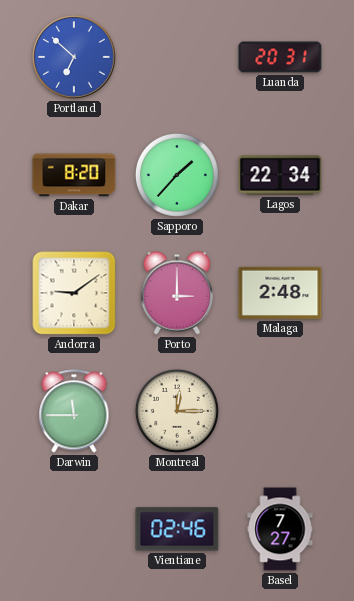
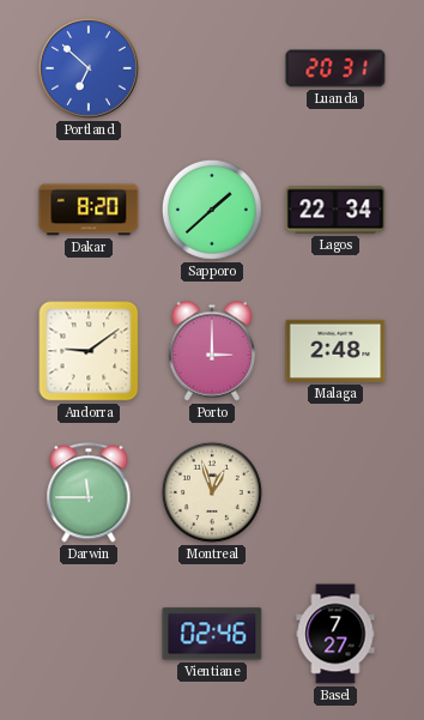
Sapporo: 1:37 -> 1:38
Montreal: 12:15 -> 12:57
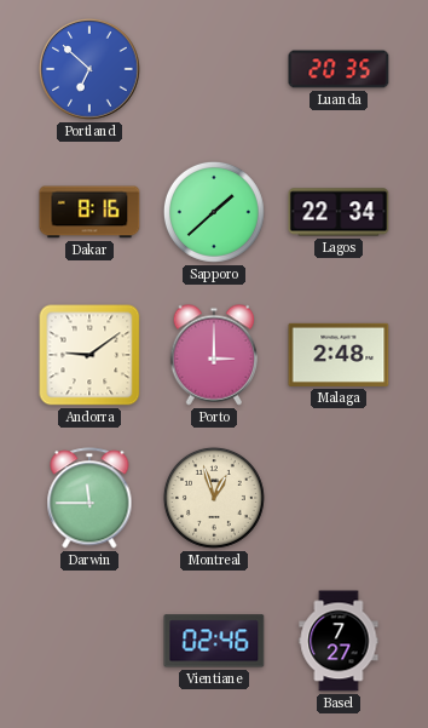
Luanda: 20:31 -> 20:35
Dakar: 8:20 -> 8:16
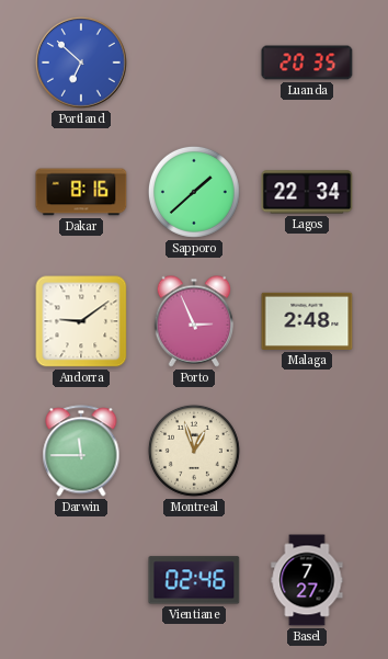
Porto: 3:00 -> 2:56
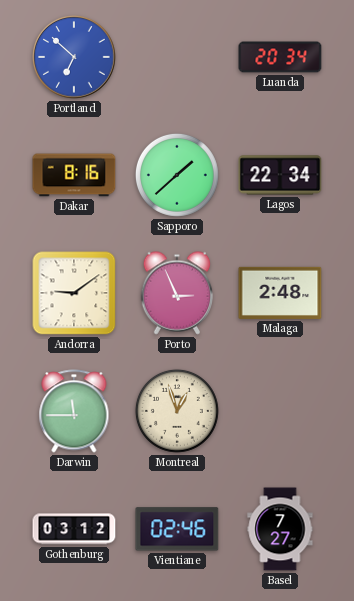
Luanda: 20:35 -> 20:34
Gothenburg: none -> 03:12
